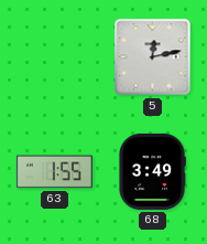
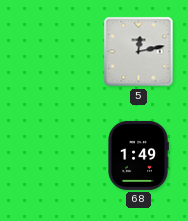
63: 1:55 -> none
68: 3:49 -> 1:49
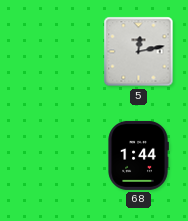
68: 1:49 -> 1:44
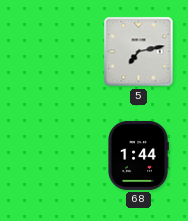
5: 12:13 -> 7:13
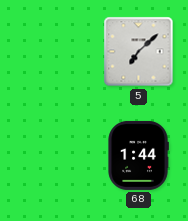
5: 7:13 -> 7:08
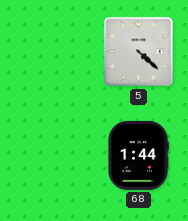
5: 7:08 -> 4:22
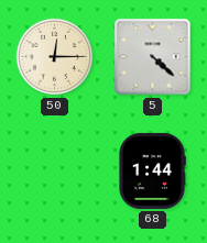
50: none -> 12:15
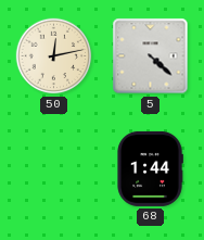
50: 12:15 -> 12:13
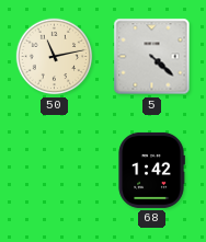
50: 12:13 -> 11:13
68: 1:44 -> 1:42
